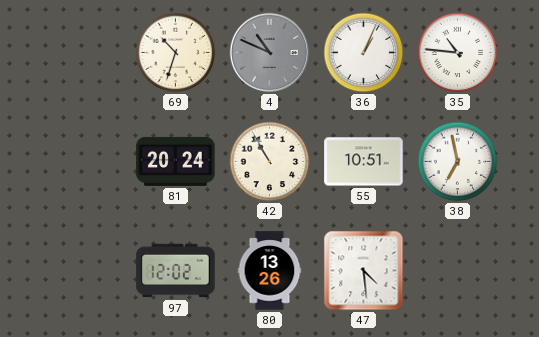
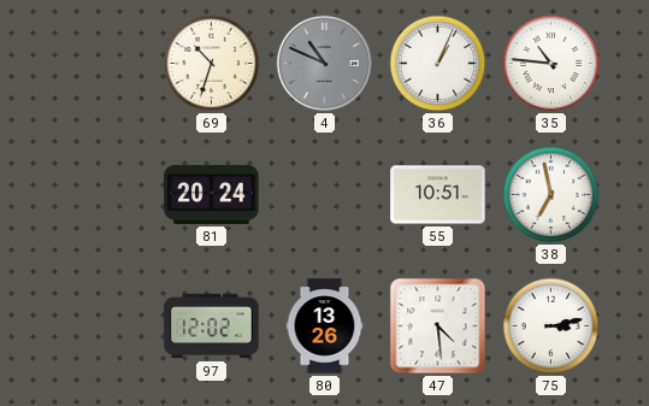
42: 10:55 -> none
75: none -> 3:13
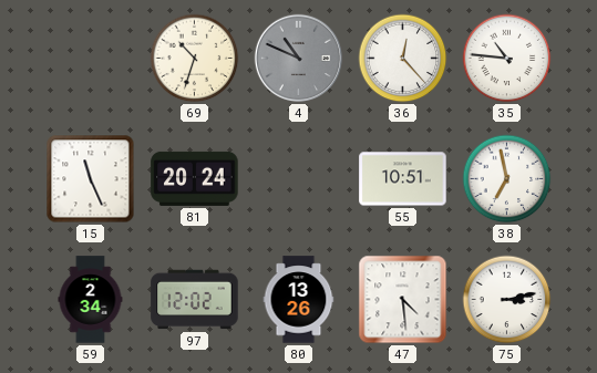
36: 1:04 -> 12:23
15: none -> 11:26
59: none -> 2:34
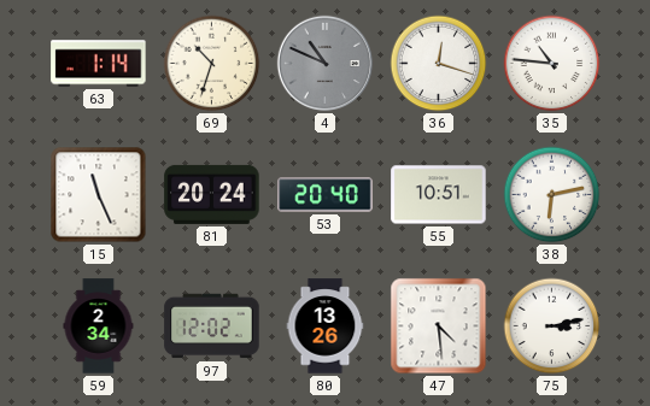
63: none -> 1:14
36: 12:23 -> 12:18
53: none -> 20:40
38: 6:58 -> 6:13
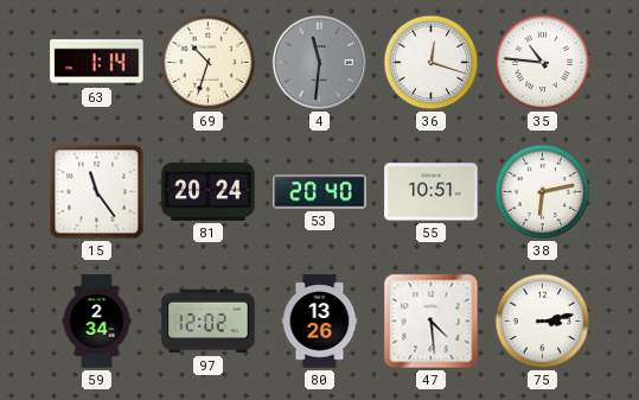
4: 10:49 -> 11:31
15: 11:26 -> 11:24
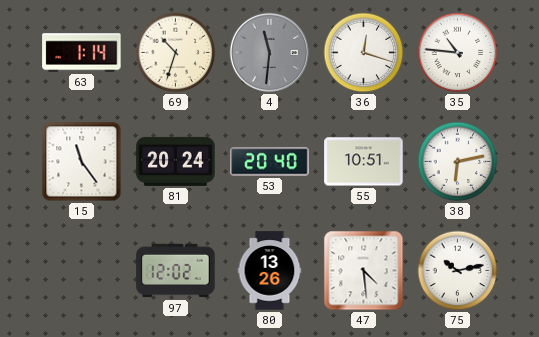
59: 2:34 -> none
75: 3:13 -> 10:13
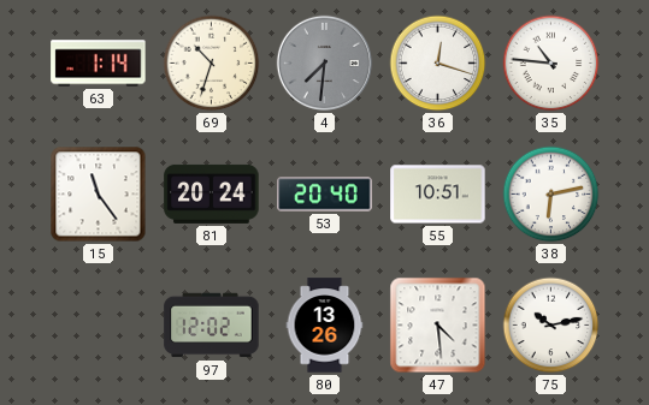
4: 11:31 -> 7:31
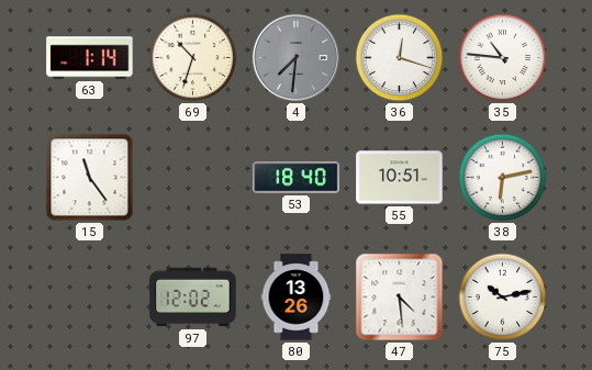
81: 20:24 -> none
53: 20:40 -> 18:40
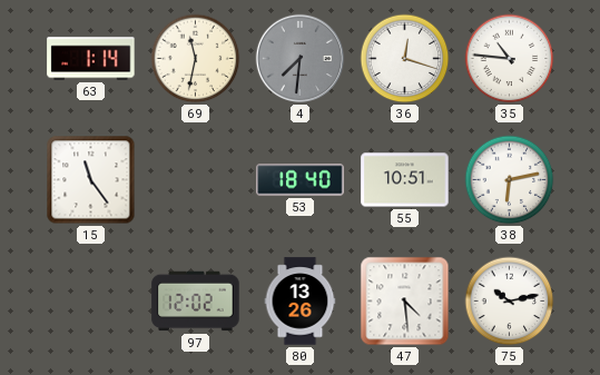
69: 10:33 -> 11:32
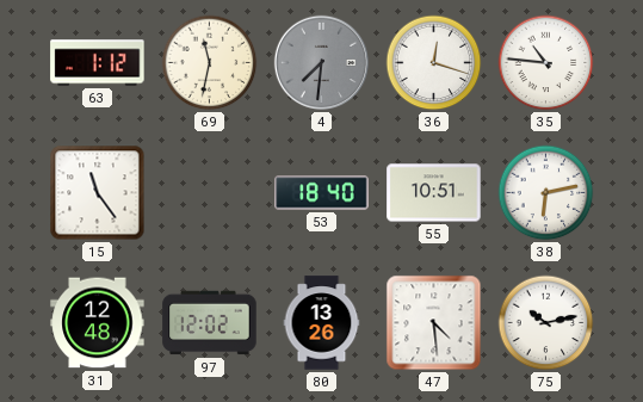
63: 1:14 -> 1:12
31: none -> 12:48
